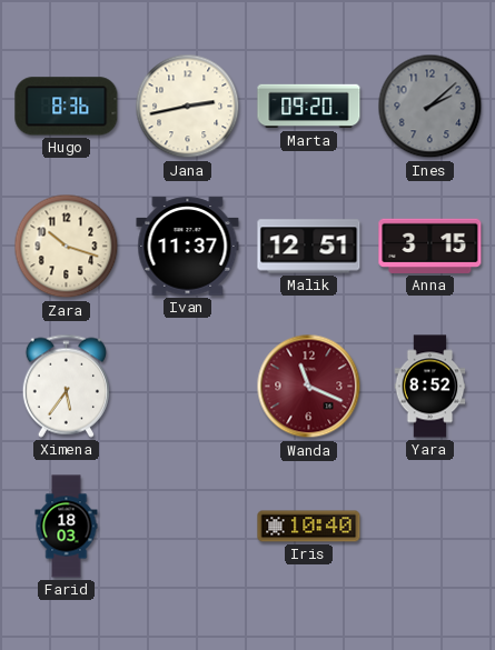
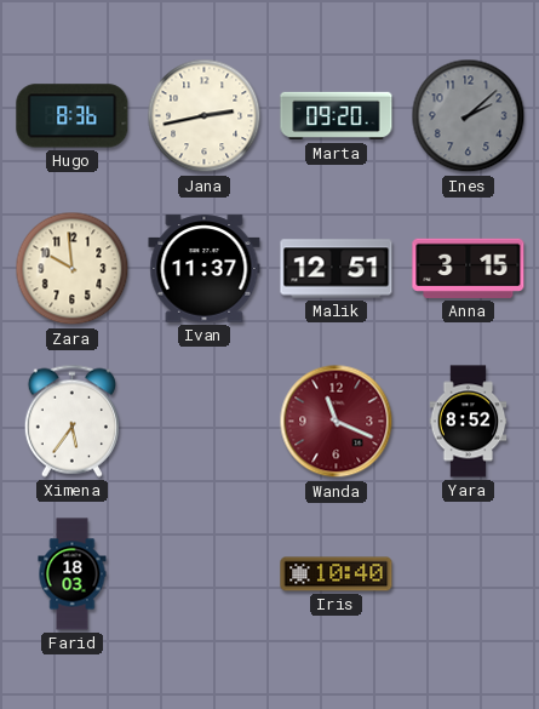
Zara: 10:18 -> 9:59
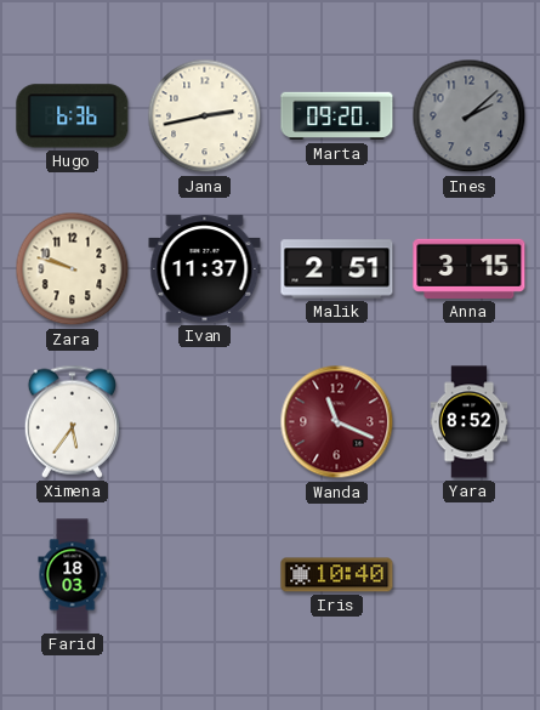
Hugo: 8:36 -> 6:36
Zara: 9:59 -> 9:48
Malik: 12:51 -> 2:51
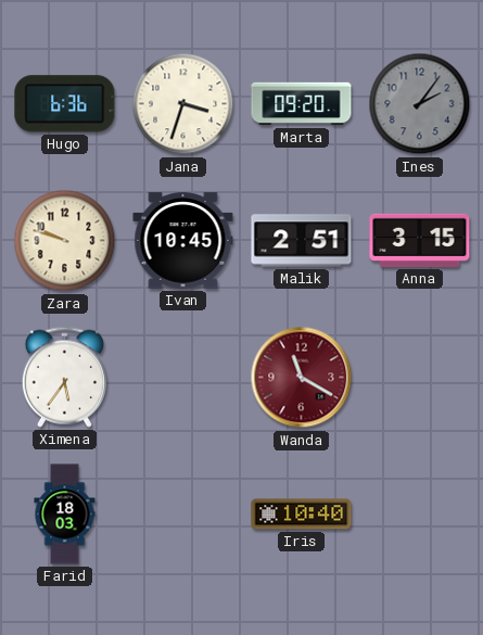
Jana: 2:43 -> 3:33
Ines: 2:08 -> 2:06
Ivan: 11:37 -> 10:45
Wanda: 11:19 -> 11:20
Yara: 8:52 -> none
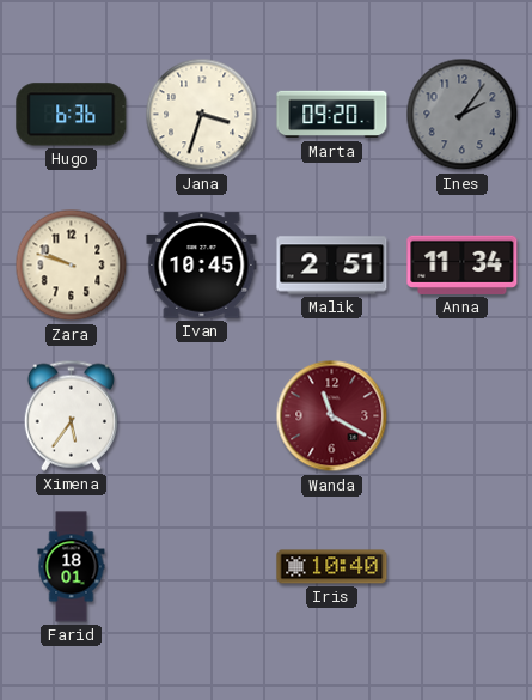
Anna: 3:15 -> 11:34
Farid: 18:03 -> 18:01
